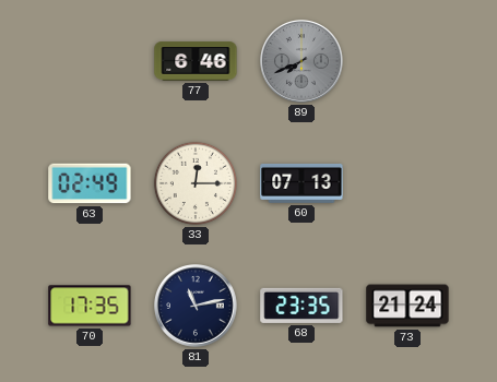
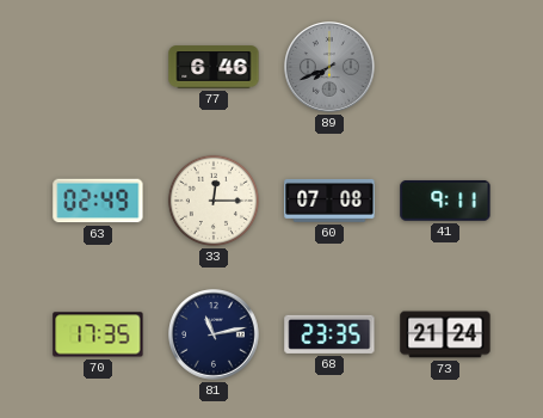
60: 07:13 -> 07:08
41: none -> 9:11
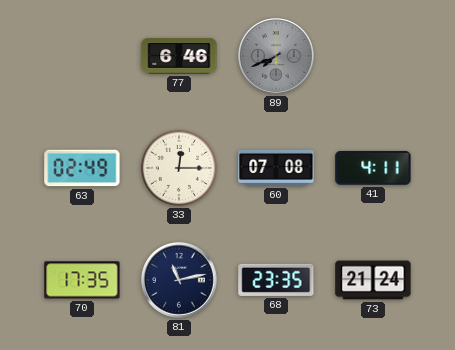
41: 9:11 -> 4:11
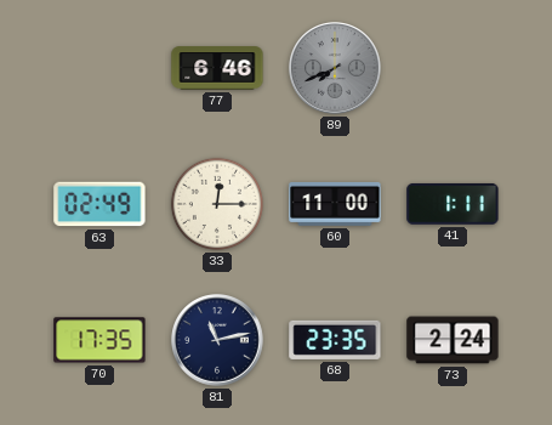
60: 07:08 -> 11:00
41: 4:11 -> 1:11
73: 21:24 -> 2:24
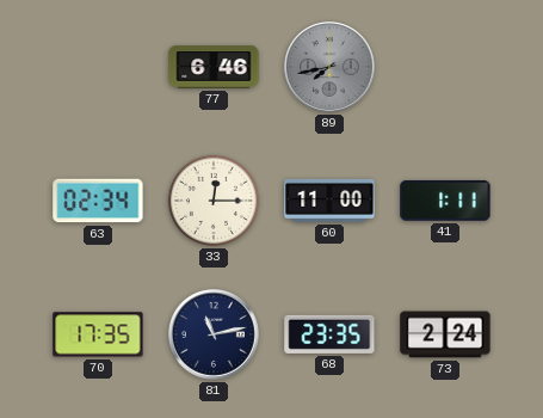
89: 7:41 -> 7:43
63: 02:49 -> 02:34
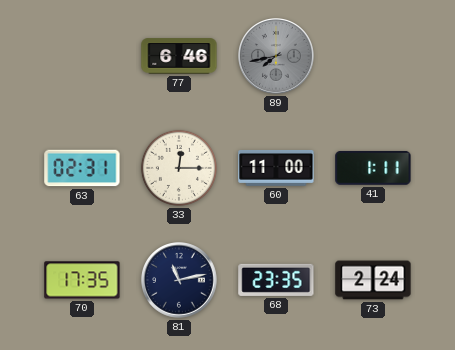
63: 02:34 -> 02:31
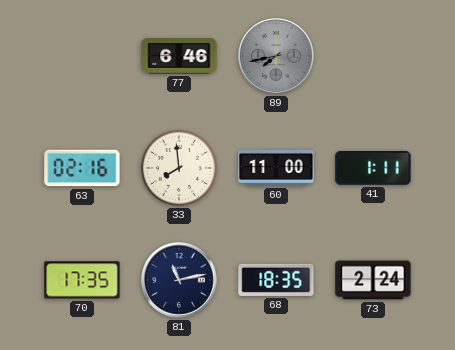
63: 02:31 -> 02:16
33: 12:15 -> 7:59
68: 23:35 -> 18:35
